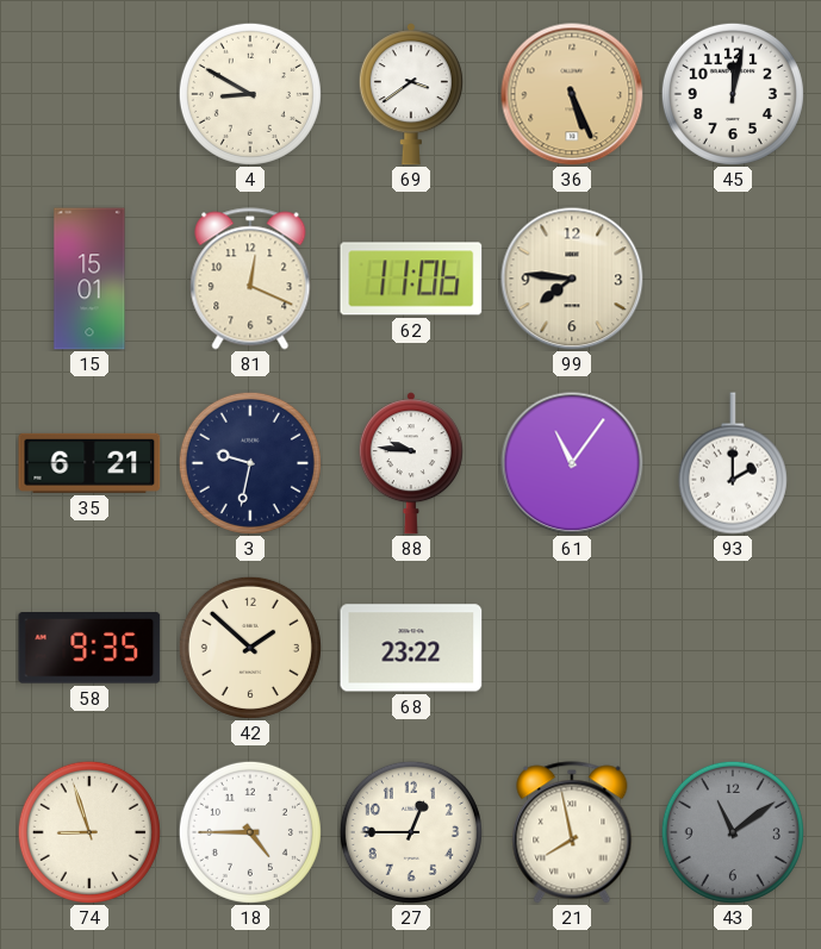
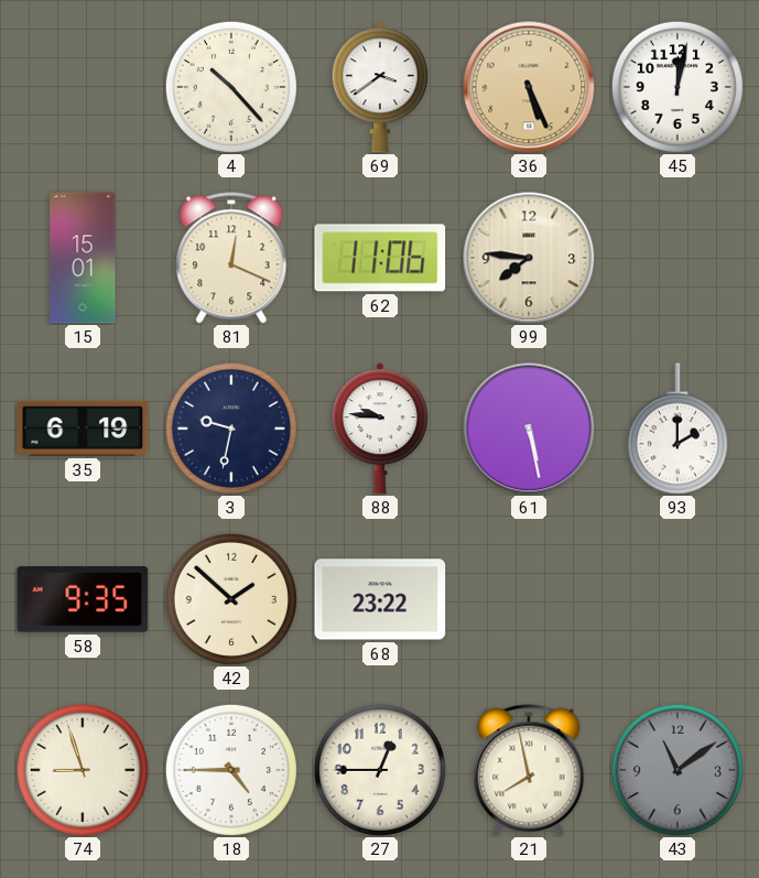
4: 8:50 -> 10:23
35: 6:21 -> 6:19
61: 11:06 -> 5:28
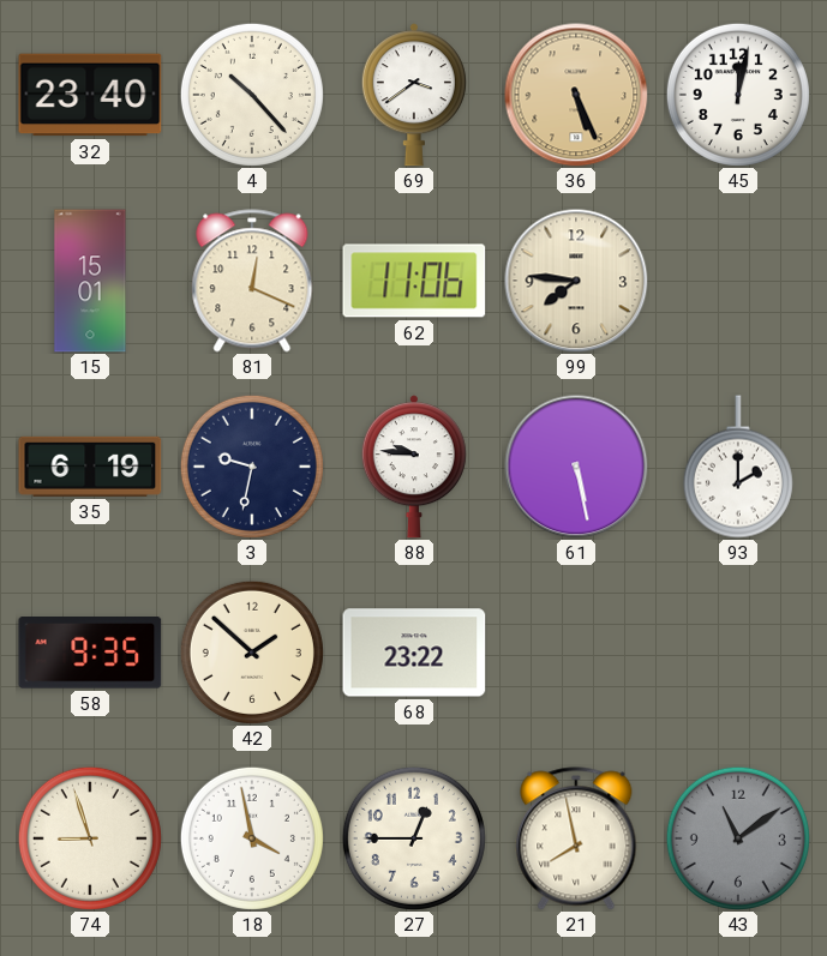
32: none -> 23:40
18: 4:45 -> 3:58
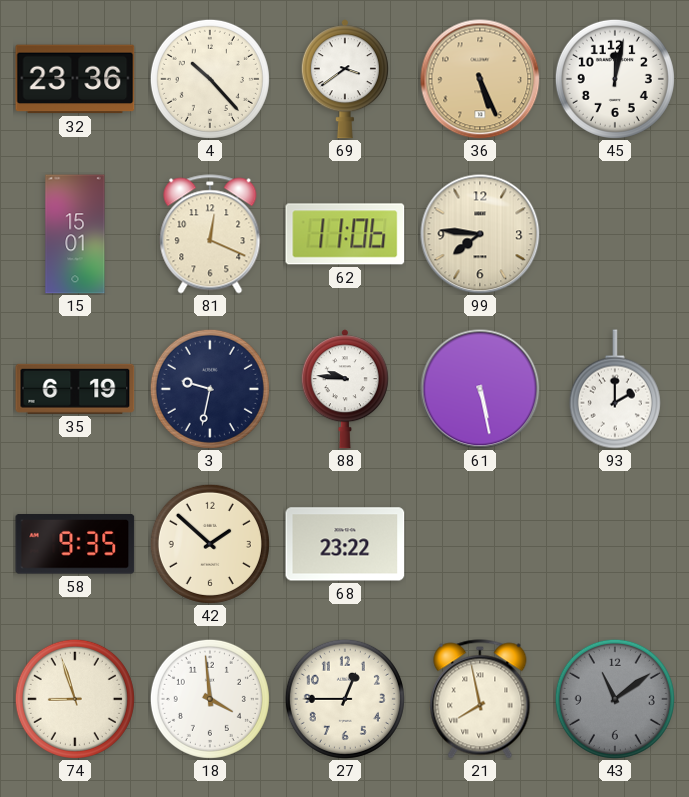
32: 23:40 -> 23:36
18: 3:58 -> 3:59
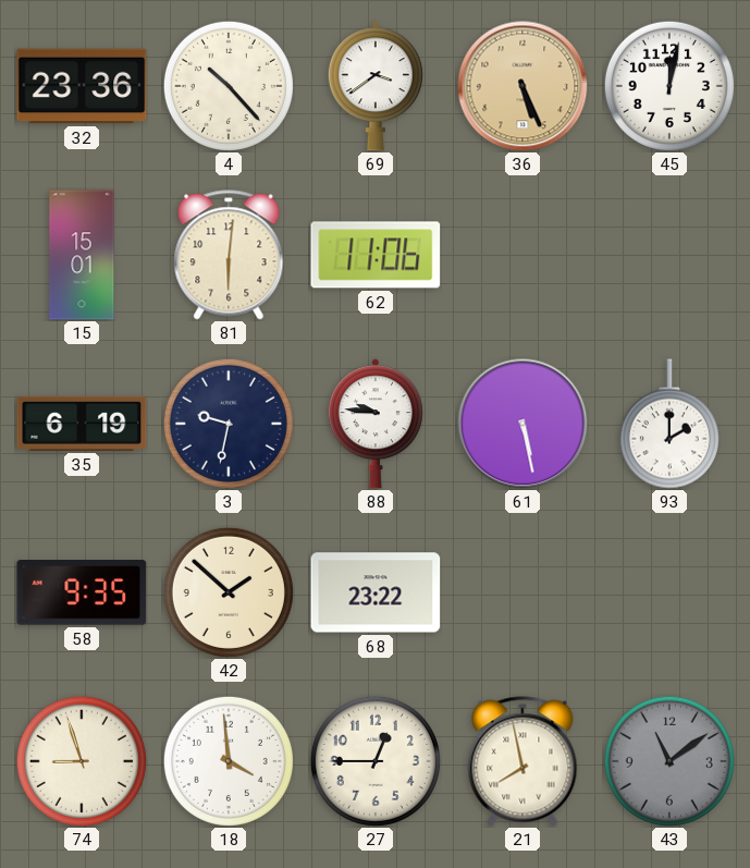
81: 12:19 -> 6:01
99: 7:46 -> none
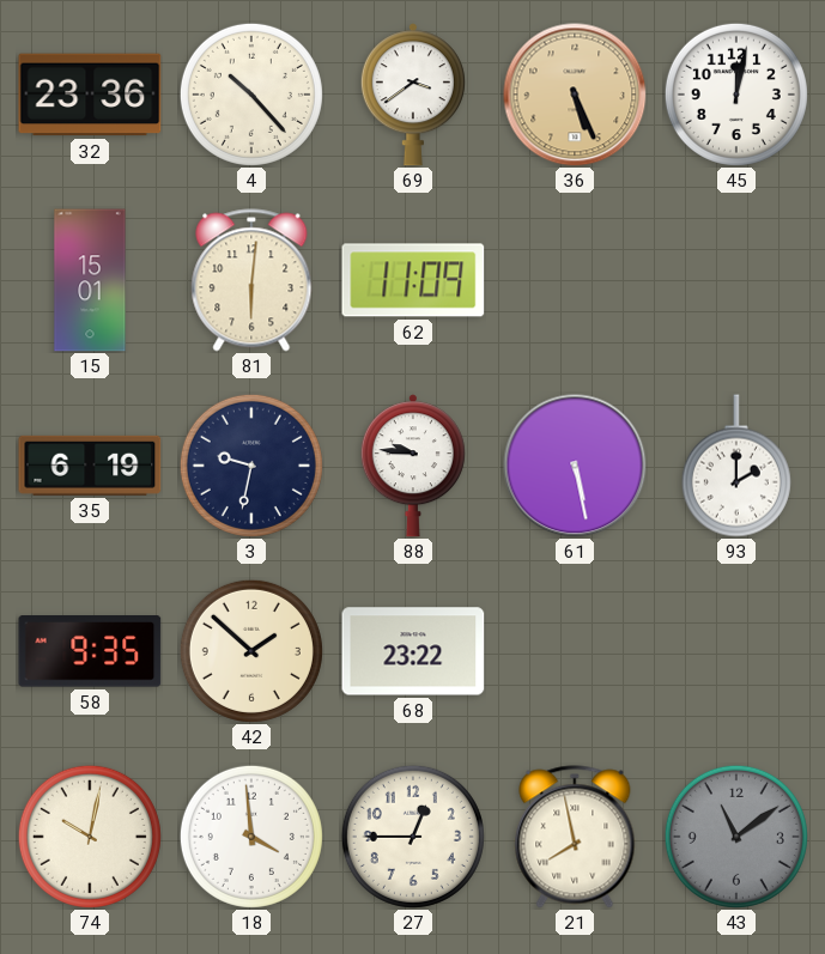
62: 11:06 -> 11:09
74: 8:57 -> 10:02
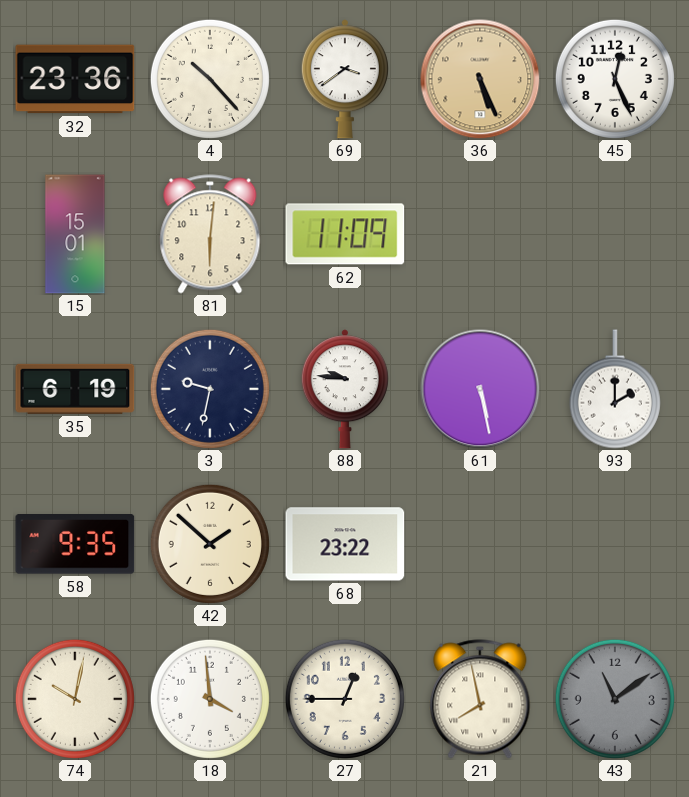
45: 12:02 -> 12:26
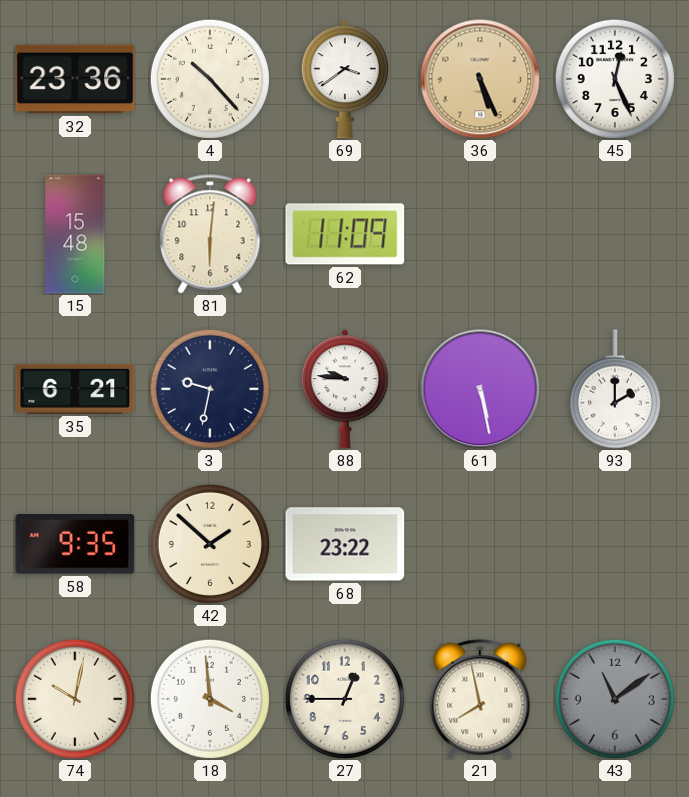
15: 15:01 -> 15:48
35: 6:19 -> 6:21
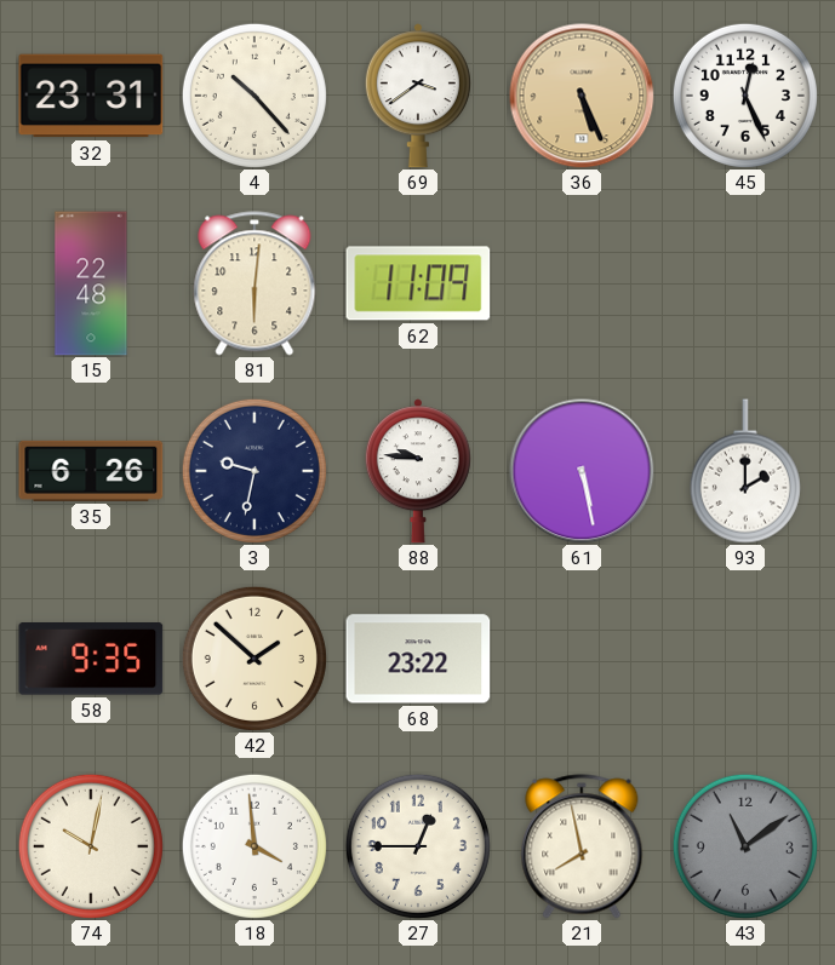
32: 23:36 -> 23:31
15: 15:48 -> 22:48
35: 6:21 -> 6:26
